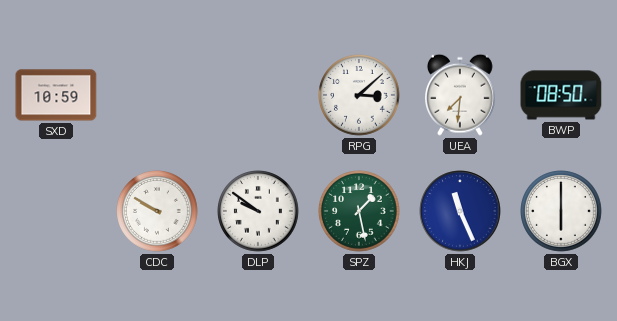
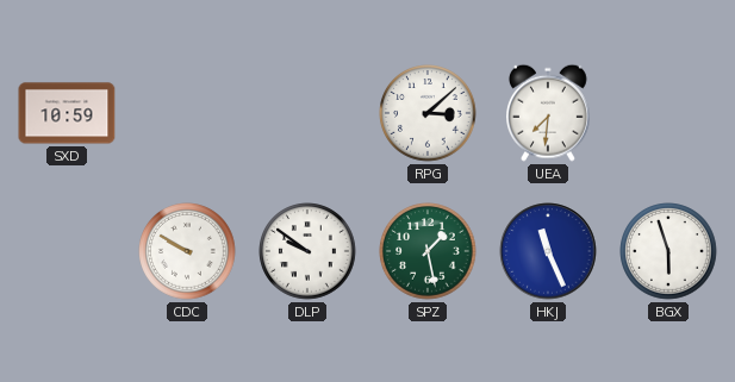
BWP: 08:50 -> none
BGX: 6:00 -> 5:57
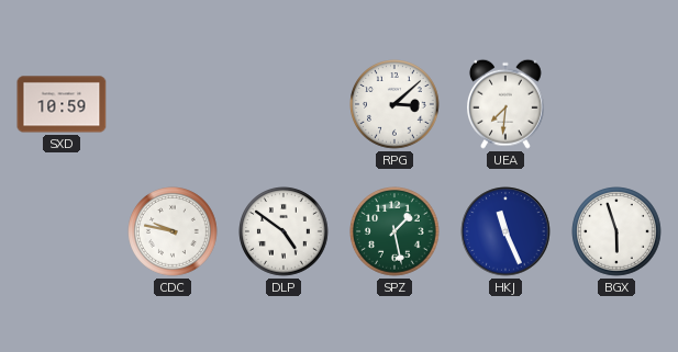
CDC: 9:50 -> 9:47
DLP: 9:51 -> 4:51
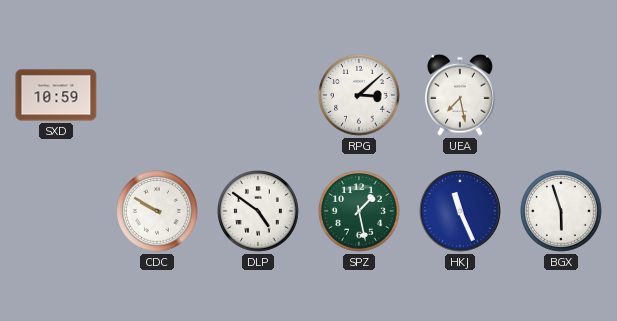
UEA: 7:31 -> 7:28
CDC: 9:47 -> 9:50
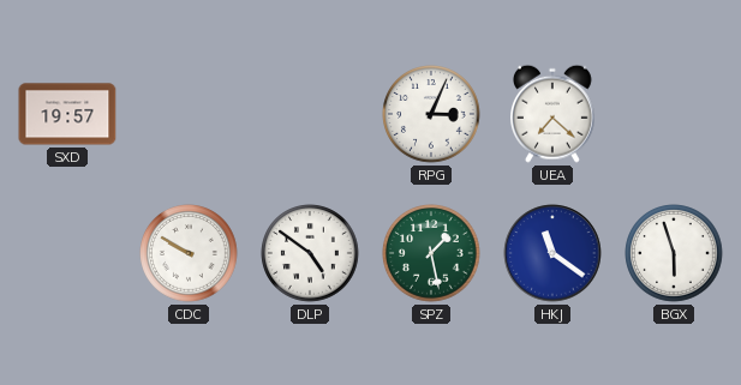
SXD: 10:59 -> 19:57
RPG: 3:08 -> 3:04
UEA: 7:28 -> 7:22
HKJ: 11:26 -> 11:21
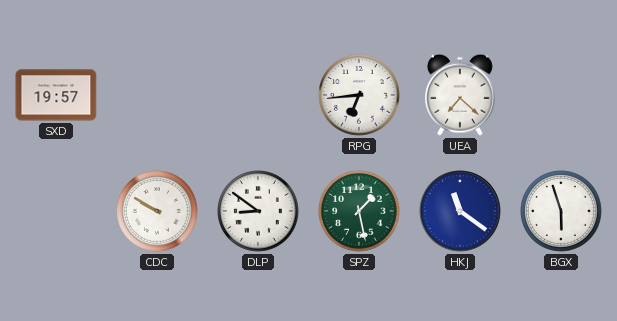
RPG: 3:04 -> 6:44
DLP: 4:51 -> 8:51
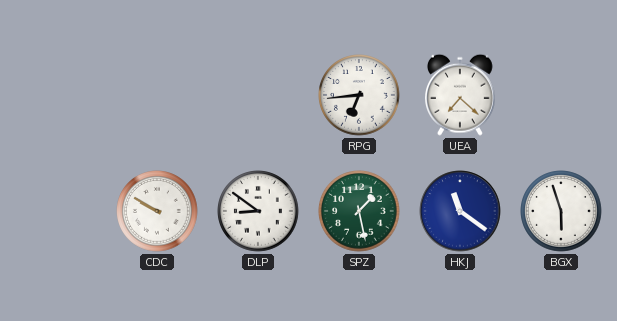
SXD: 19:57 -> none
